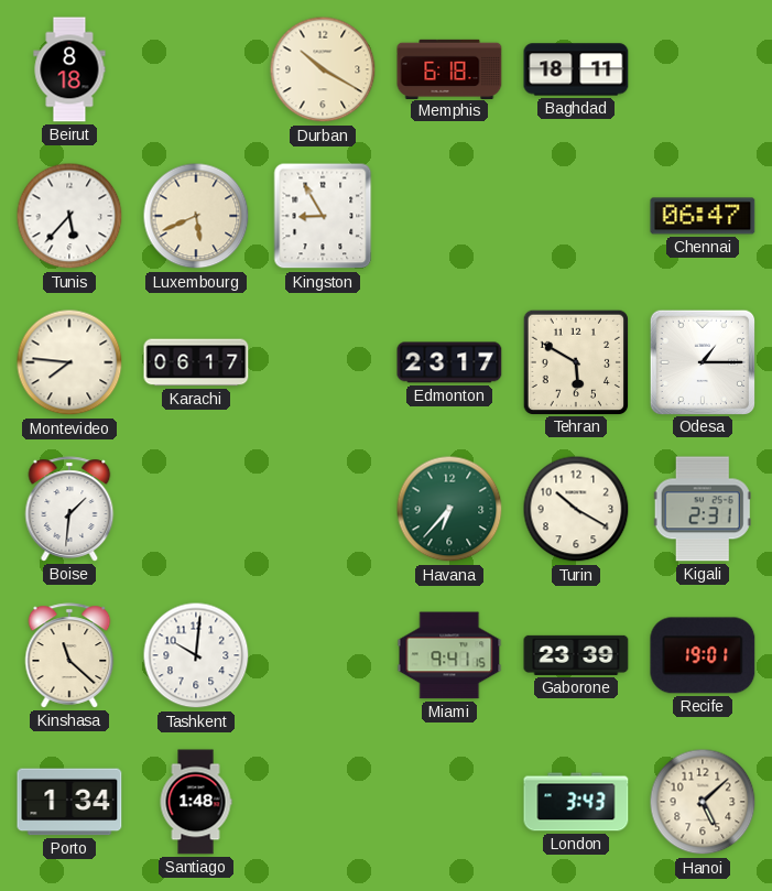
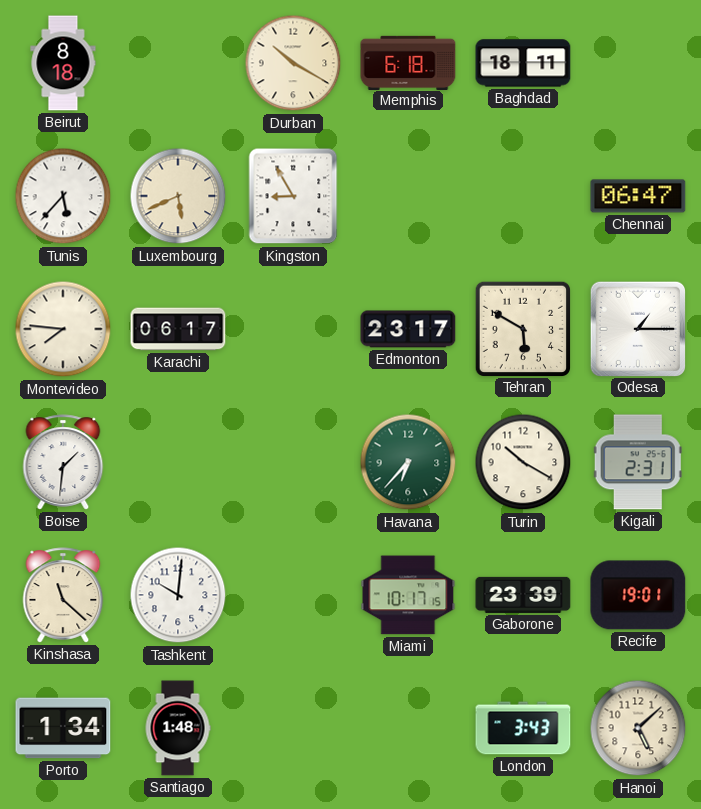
Miami: 9:41 -> 10:17
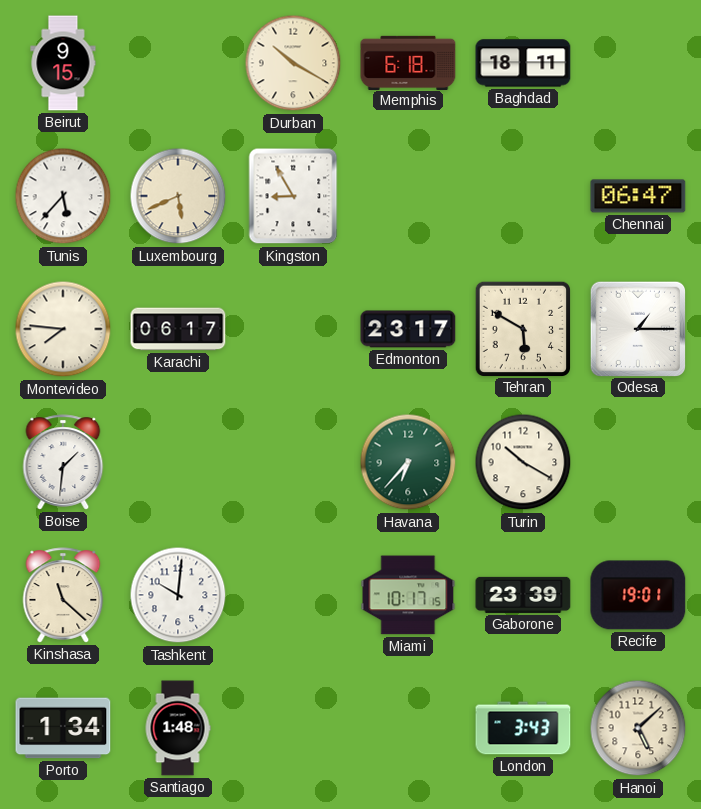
Beirut: 8:18 -> 9:15
Kigali: 2:31 -> none
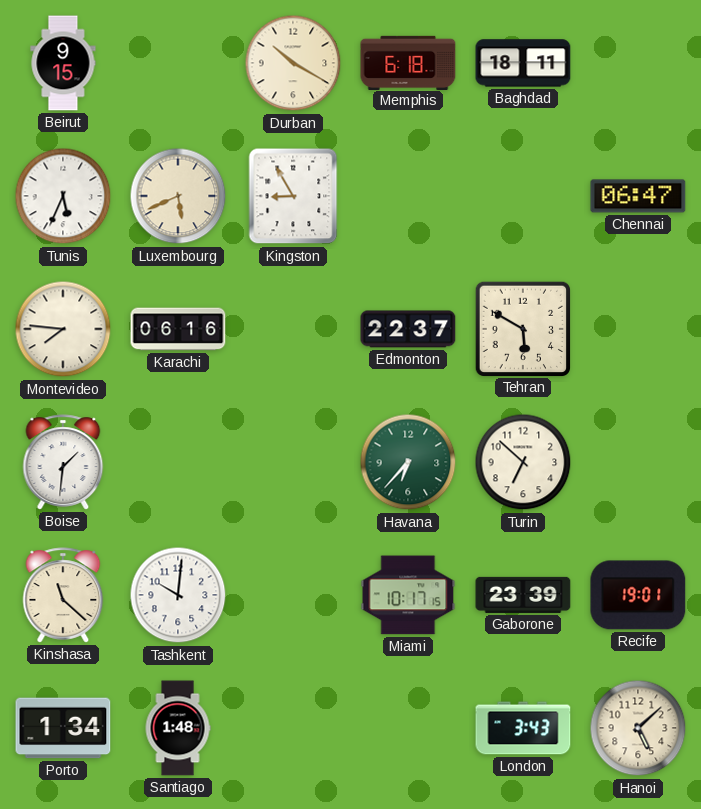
Tunis: 5:37 -> 5:34
Karachi: 06:17 -> 06:16
Edmonton: 23:17 -> 22:37
Odesa: 1:15 -> none
Turin: 10:20 -> 6:52
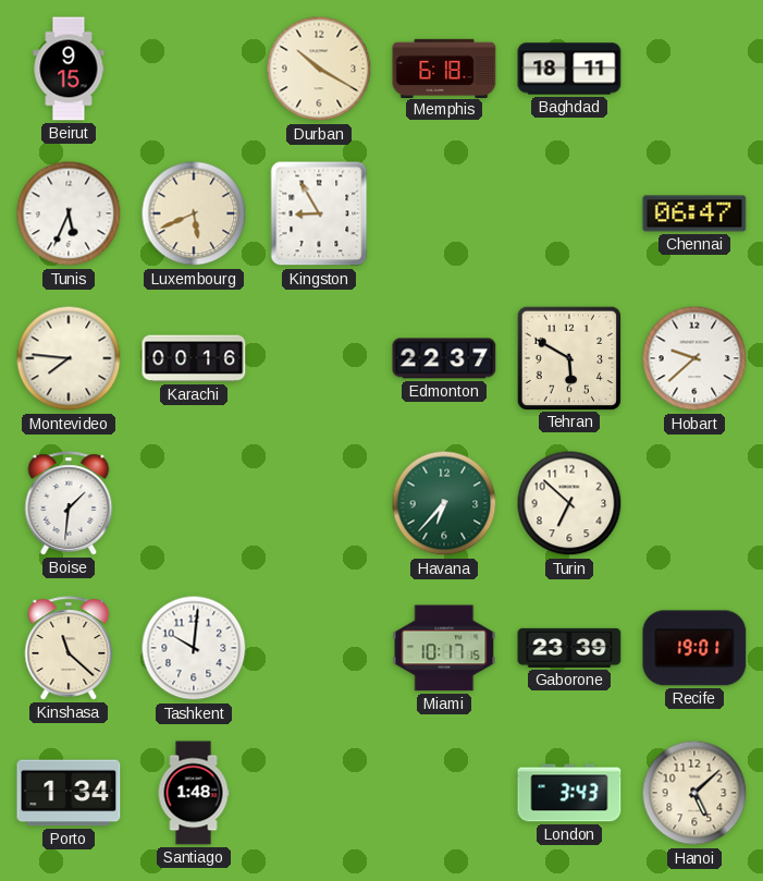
Karachi: 06:16 -> 00:16
Hobart: none -> 9:38
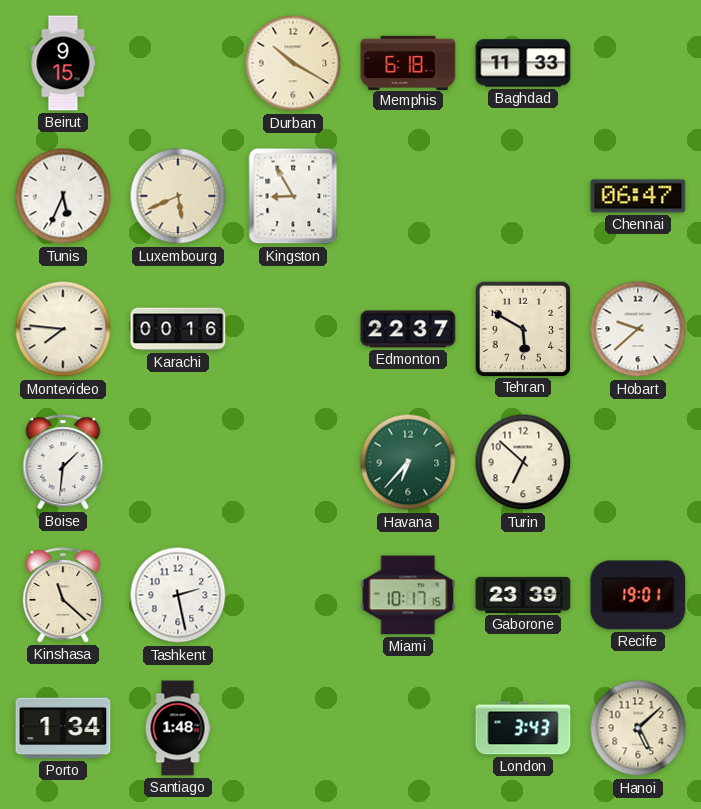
Baghdad: 18:11 -> 11:33
Tashkent: 10:01 -> 2:28
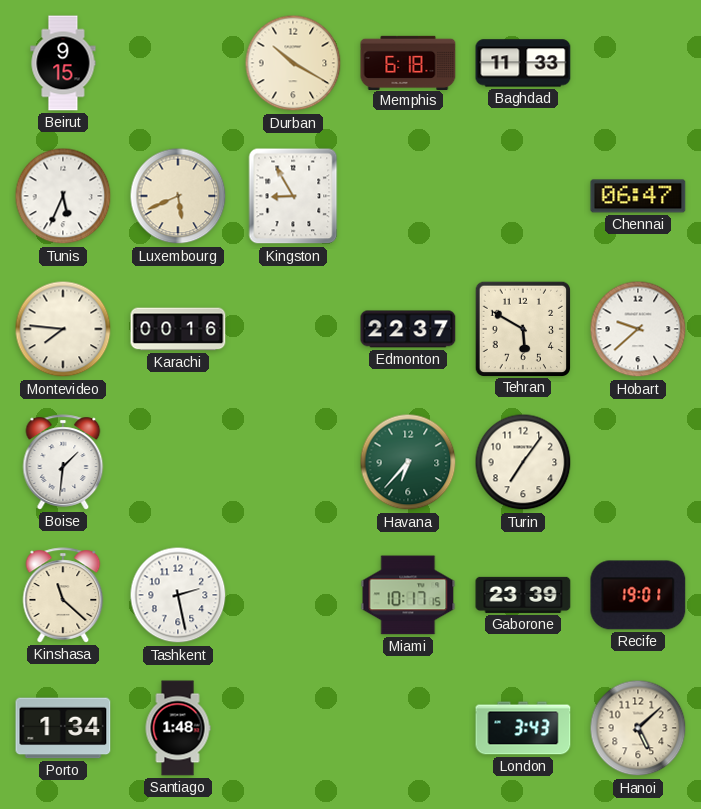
Turin: 6:52 -> 7:06
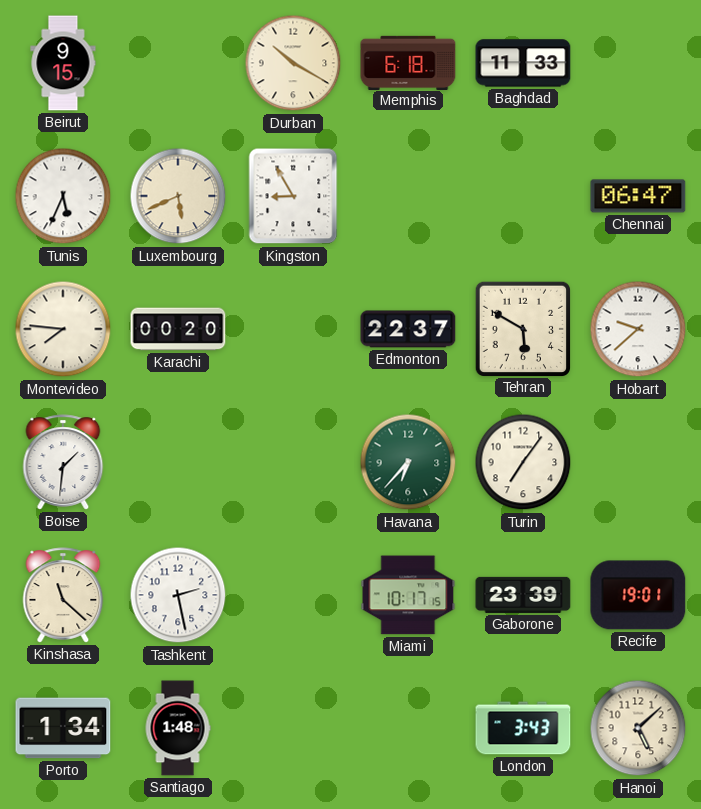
Karachi: 00:16 -> 00:20
